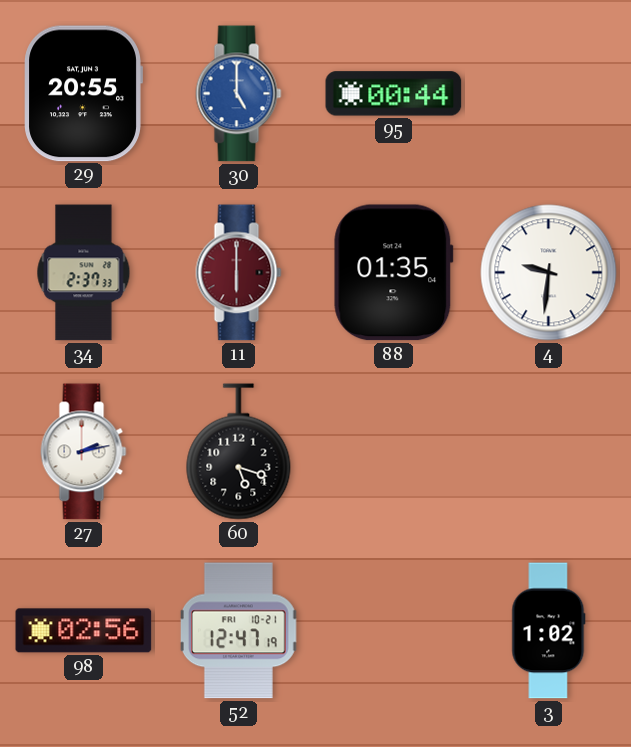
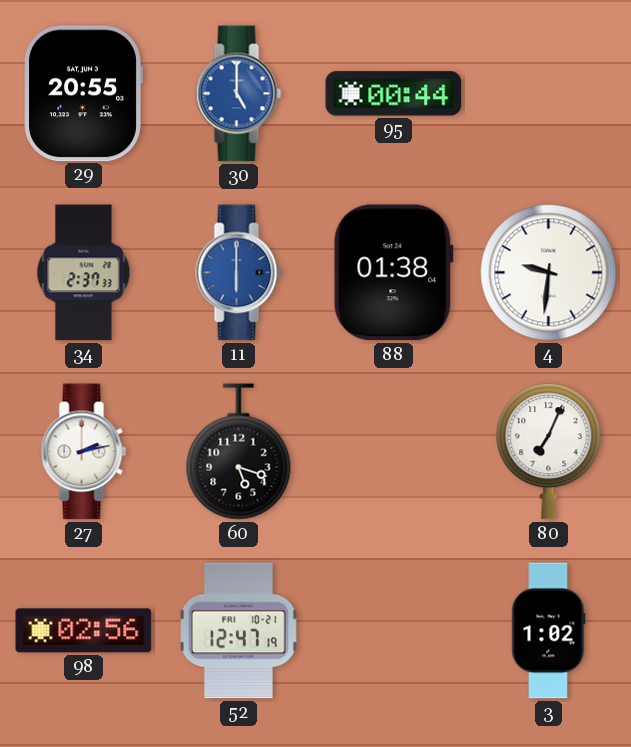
11 dial: burgundy -> blue
88: 01:35 -> 01:38
80: none -> 7:04
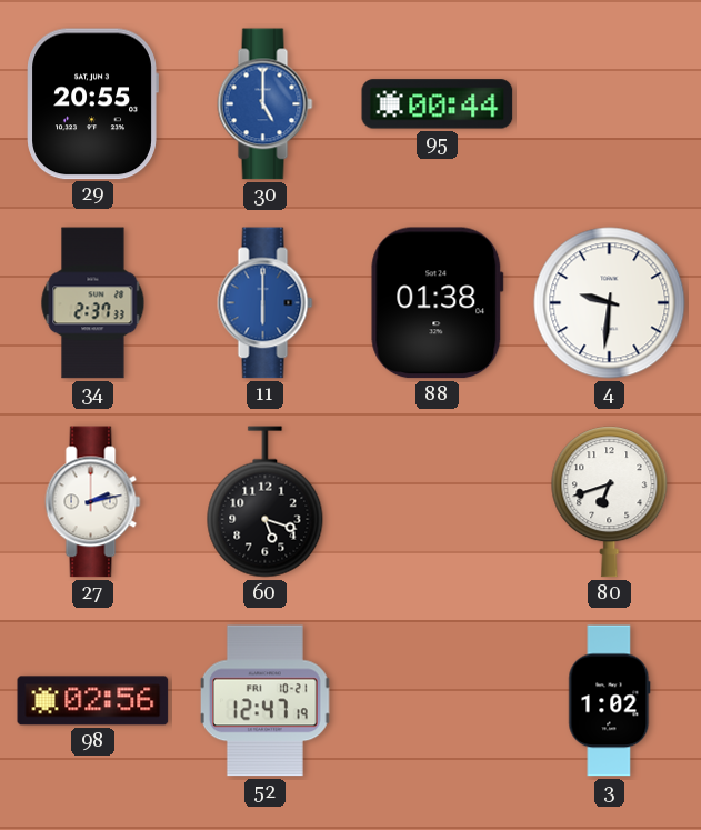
80: 7:04 -> 6:42
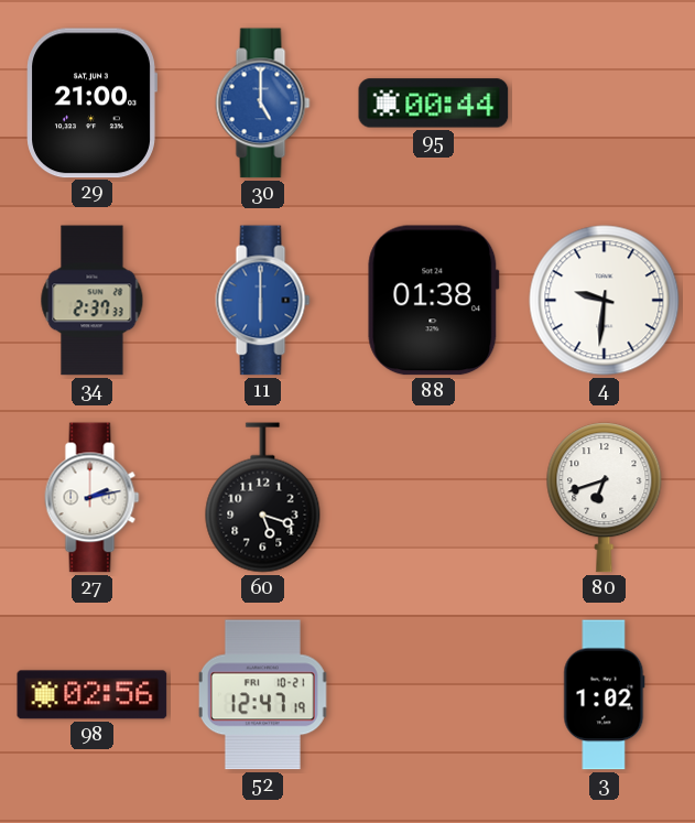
29: 20:55 -> 21:00
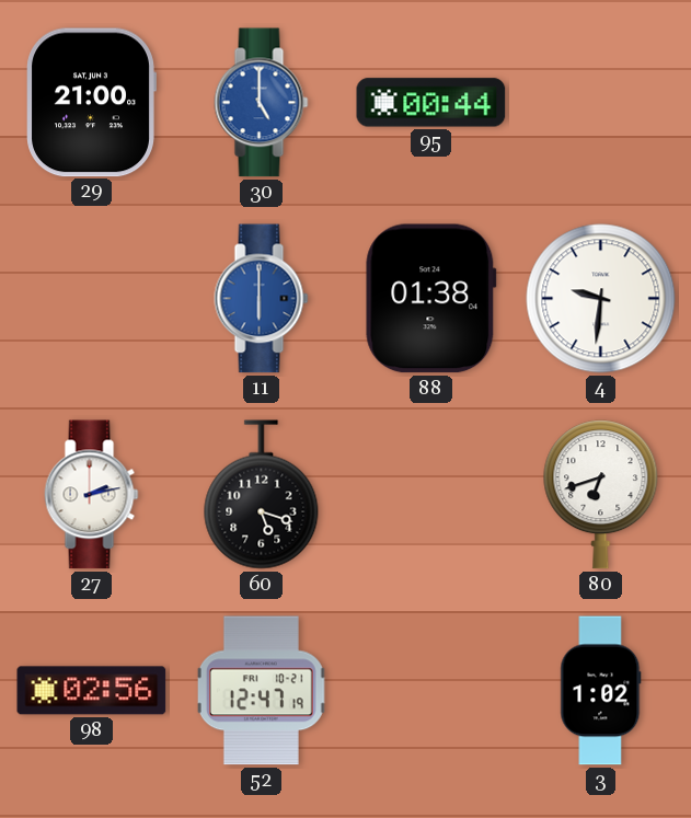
34: 2:37 -> none
